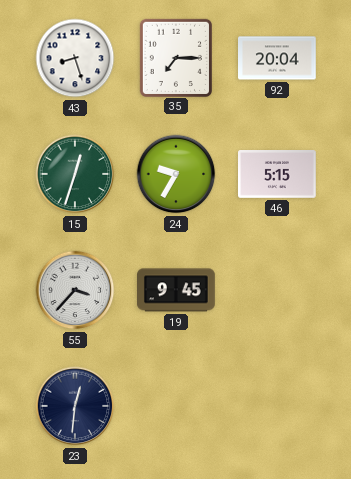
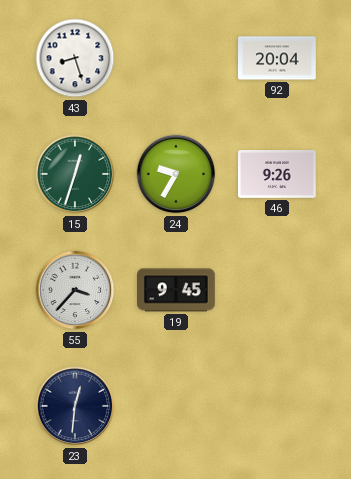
35: 7:15 -> none
46: 5:15 -> 9:26
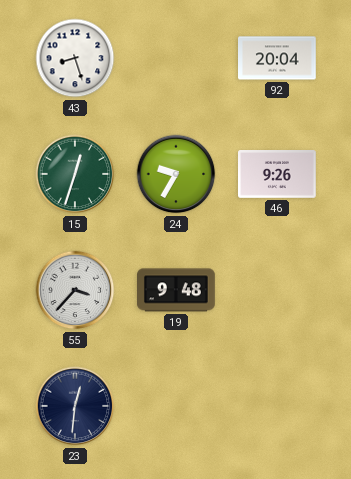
19: 9:45 -> 9:48
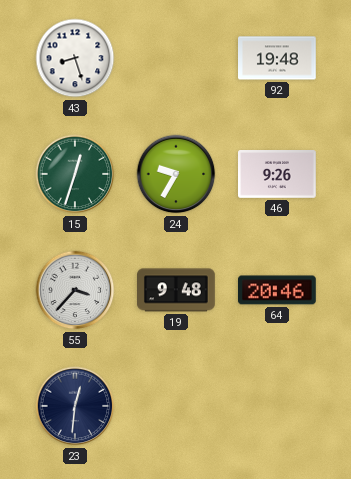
92: 20:04 -> 19:48
64: none -> 20:46
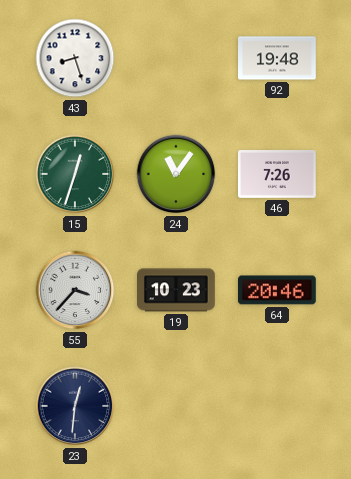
24: 9:35 -> 11:06
46: 9:26 -> 7:26
19: 9:48 -> 10:23
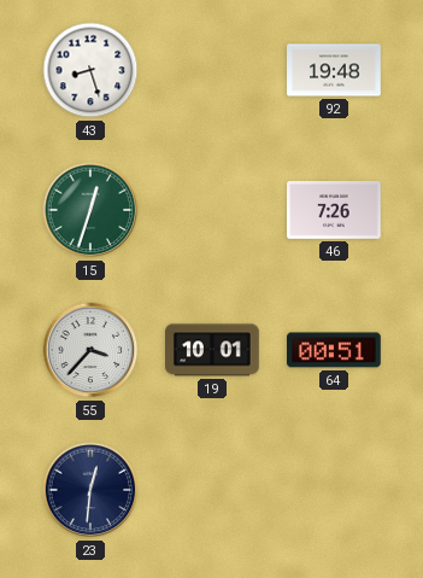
24: 11:06 -> none
19: 10:23 -> 10:01
64: 20:46 -> 00:51
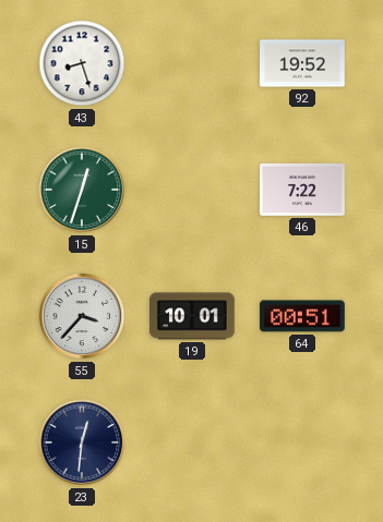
92: 19:48 -> 19:52
46: 7:26 -> 7:22
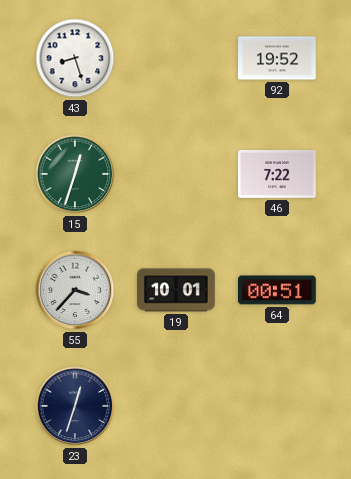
23: 12:31 -> 12:33
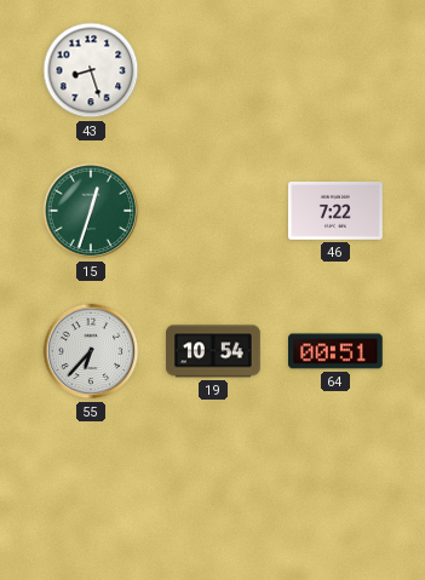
92: 19:52 -> none
55: 3:37 -> 6:37
19: 10:01 -> 10:54
23: 12:33 -> none
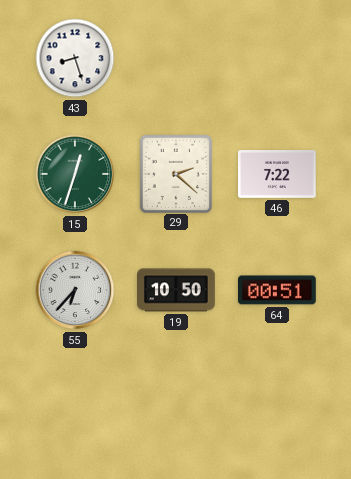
29: none -> 2:22
19: 10:54 -> 10:50
